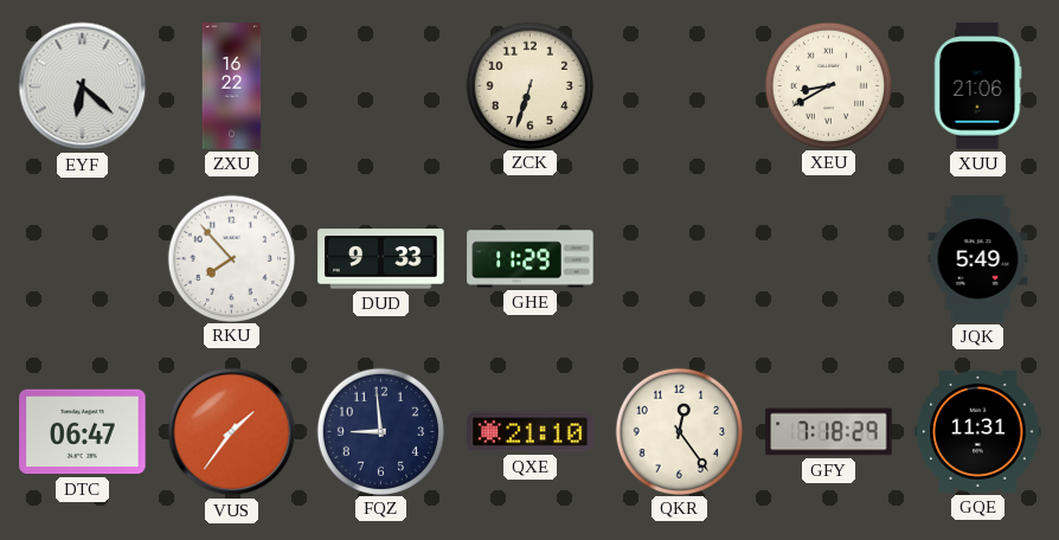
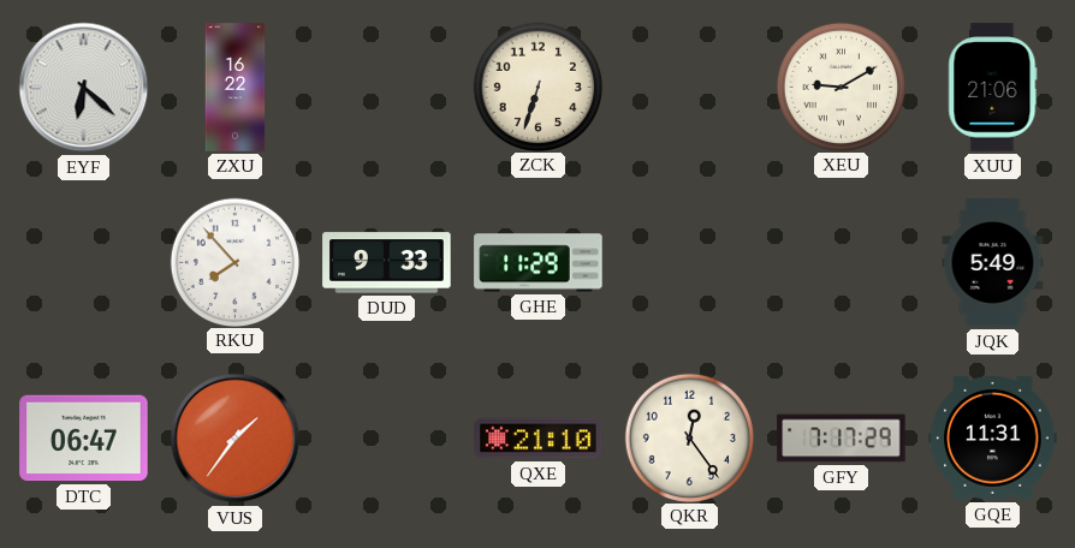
XEU: 8:40 -> 9:10
FQZ: 8:59 -> none
GFY: 7:18 -> 7:17
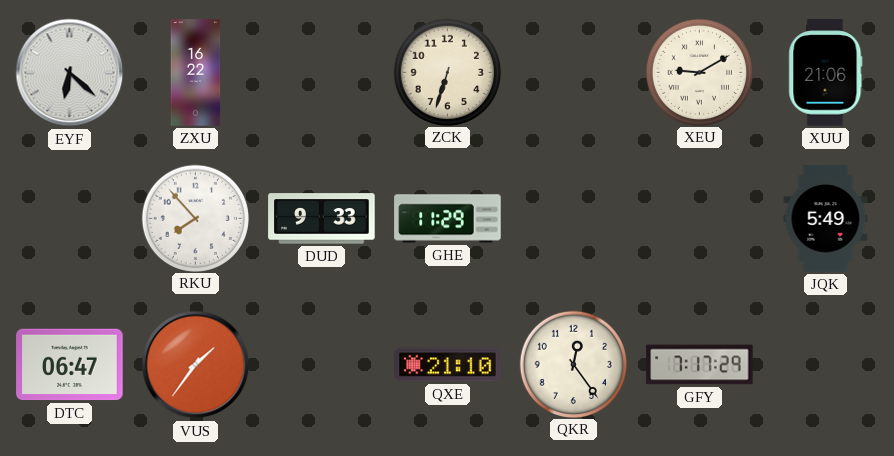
GQE: 11:31 -> none
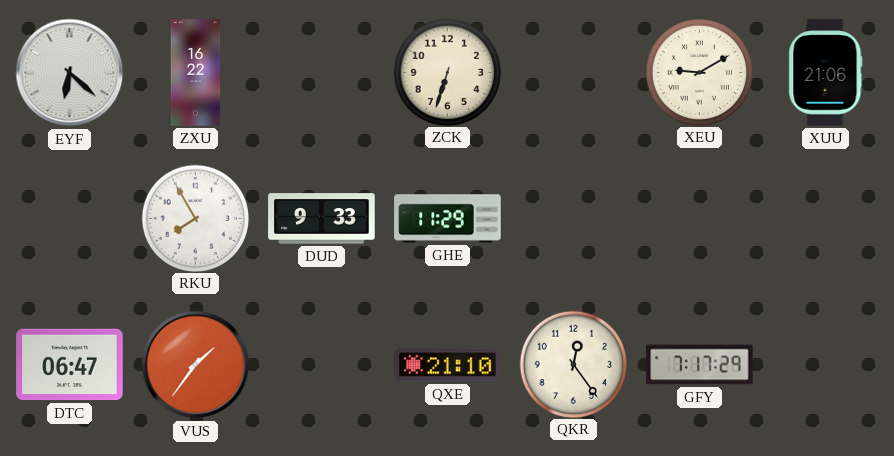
RKU: 7:53 -> 7:55
JQK: 5:49 -> none
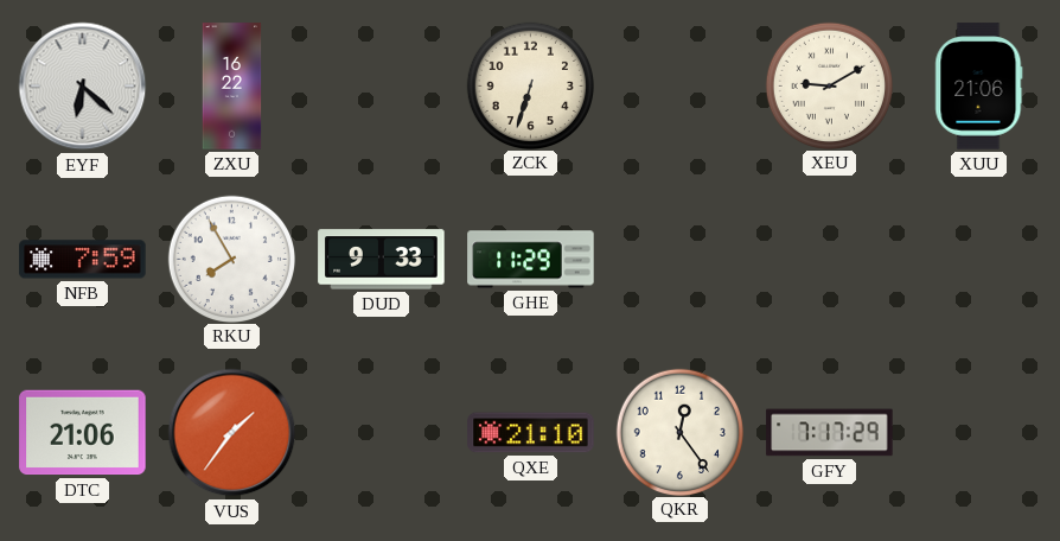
NFB: none -> 7:59
DTC: 06:47 -> 21:06
